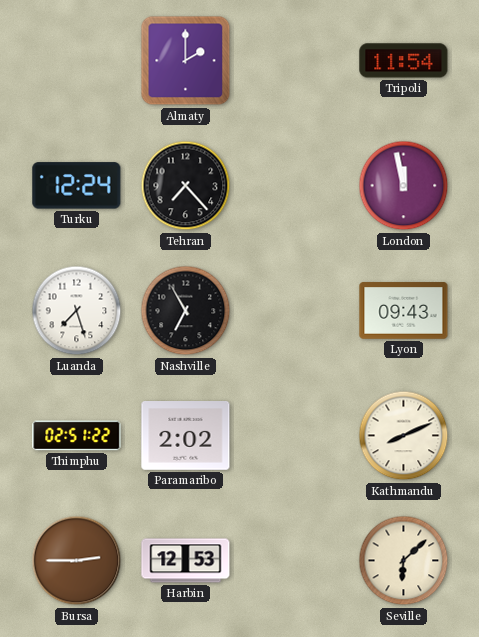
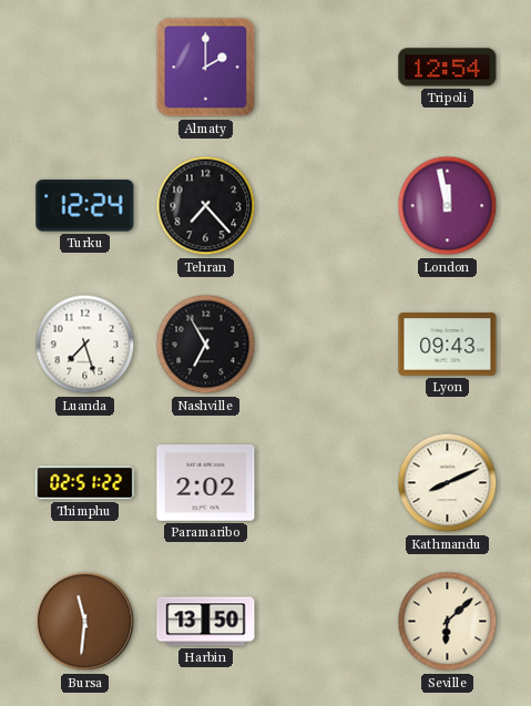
Tripoli: 11:54 -> 12:54
Bursa: 2:45 -> 11:31
Harbin: 12:53 -> 13:50
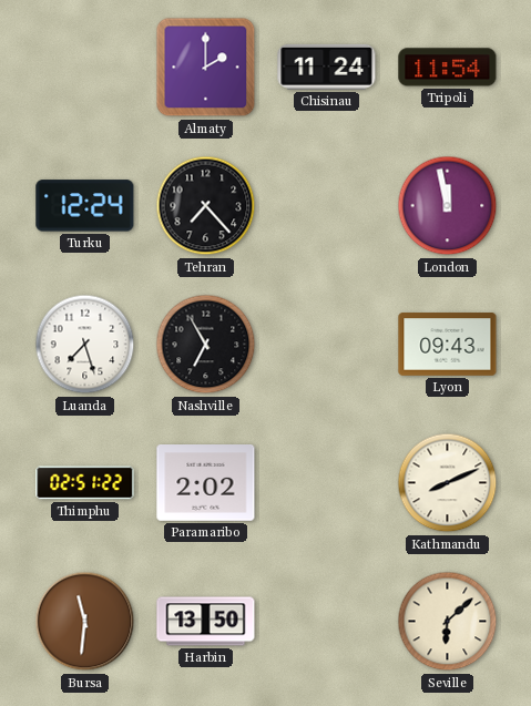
Chisinau: none -> 11:24
Tripoli: 12:54 -> 11:54
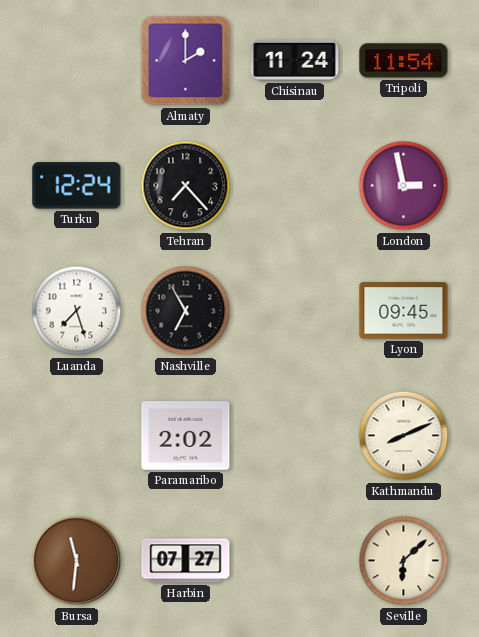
London: 11:58 -> 2:58
Lyon: 09:43 -> 09:45
Thimphu: 02:51 -> none
Harbin: 13:50 -> 07:27
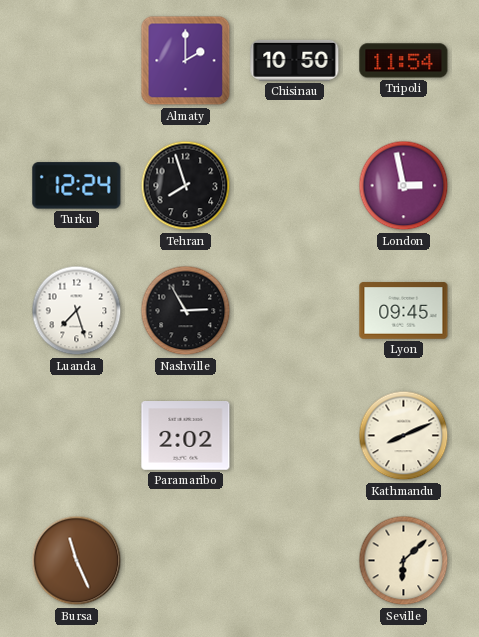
Chisinau: 11:24 -> 10:50
Tehran: 7:23 -> 7:57
Nashville: 6:55 -> 2:55
Bursa: 11:31 -> 11:26
Harbin: 07:27 -> none
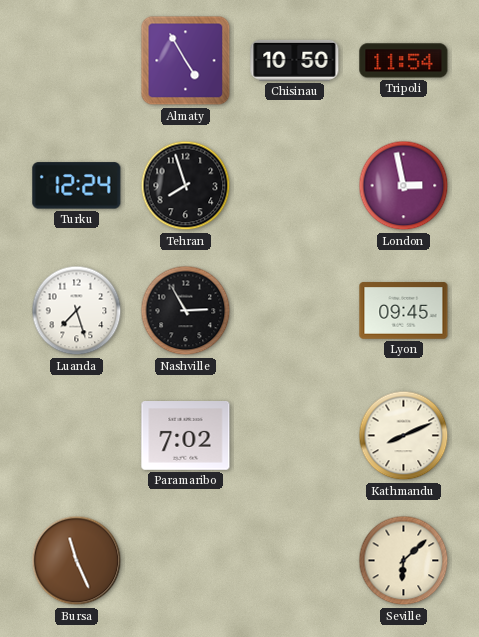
Almaty: 2:00 -> 4:55
Paramaribo: 2:02 -> 7:02
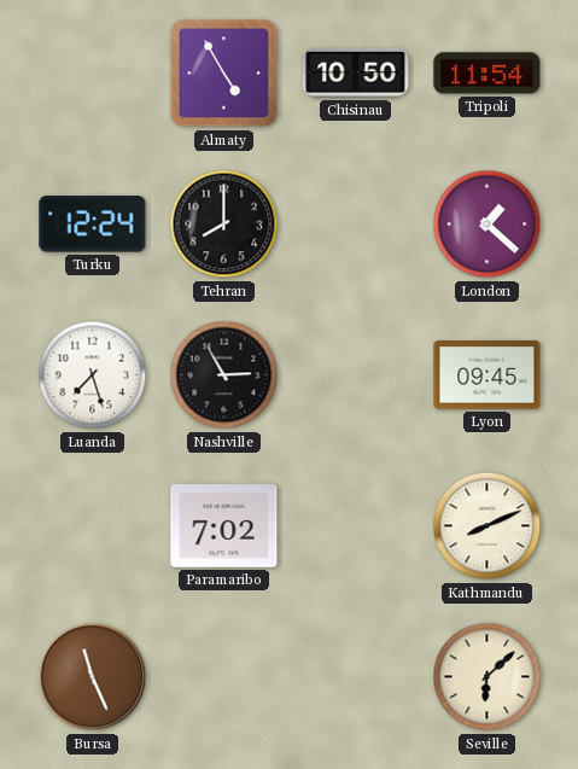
Tehran: 7:57 -> 8:00
London: 2:58 -> 1:22
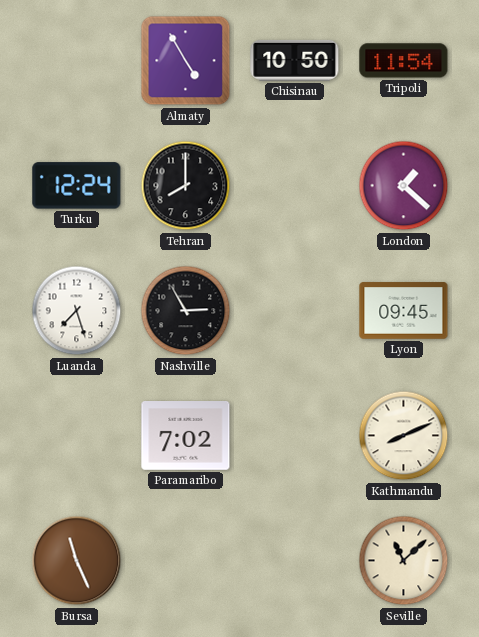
Seville: 6:08 -> 11:08
